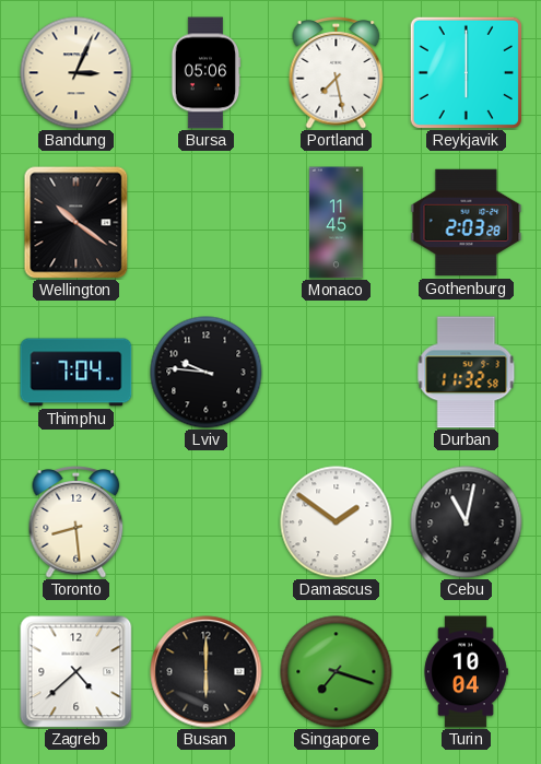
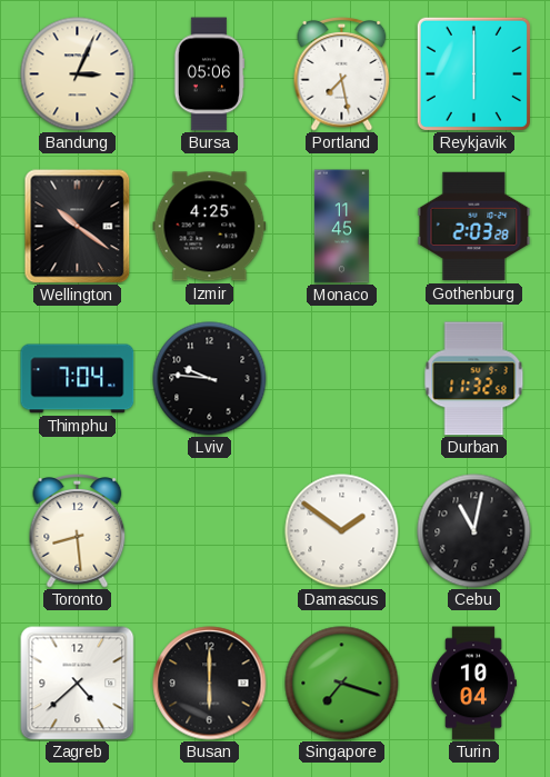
Izmir: none -> 4:25
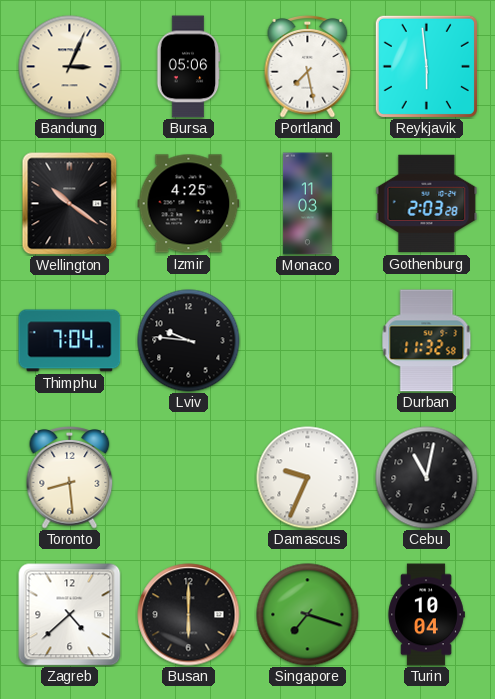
Reykjavik: 6:00 -> 5:59
Monaco: 11:45 -> 11:03
Damascus: 1:51 -> 9:34
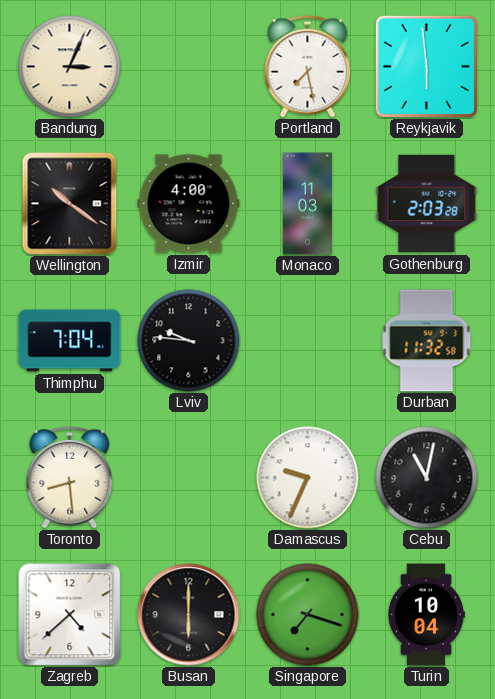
Bursa: 05:06 -> none
Izmir: 4:25 -> 4:00
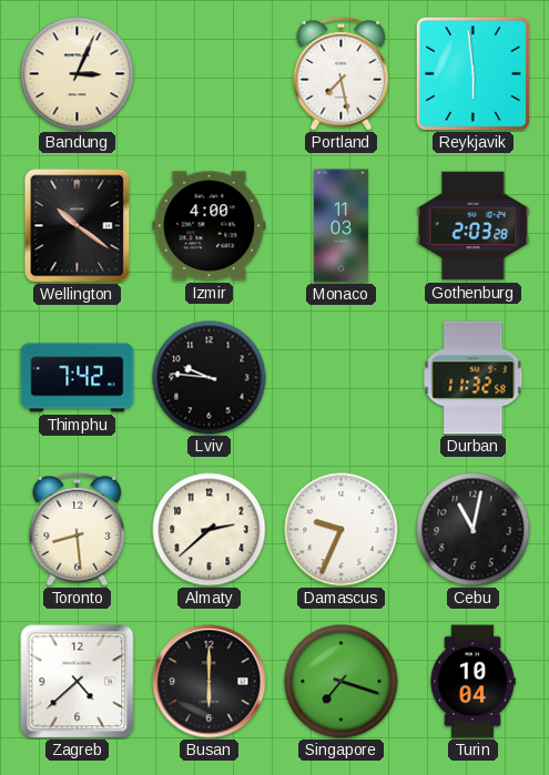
Thimphu: 7:04 -> 7:42
Almaty: none -> 2:38
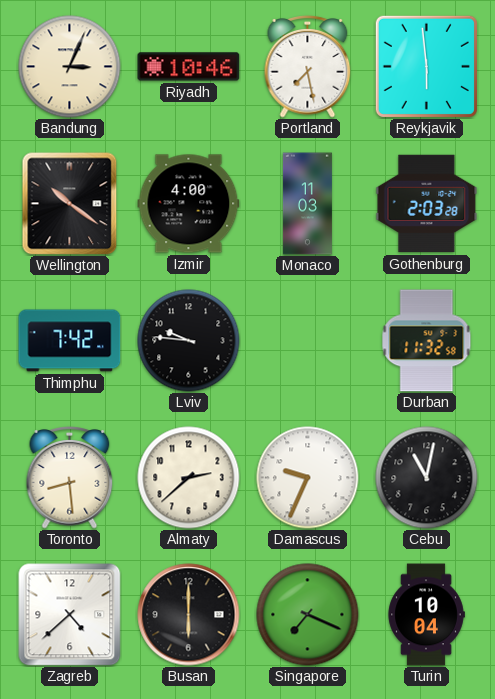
Riyadh: none -> 10:46
Singapore: 7:18 -> 7:19
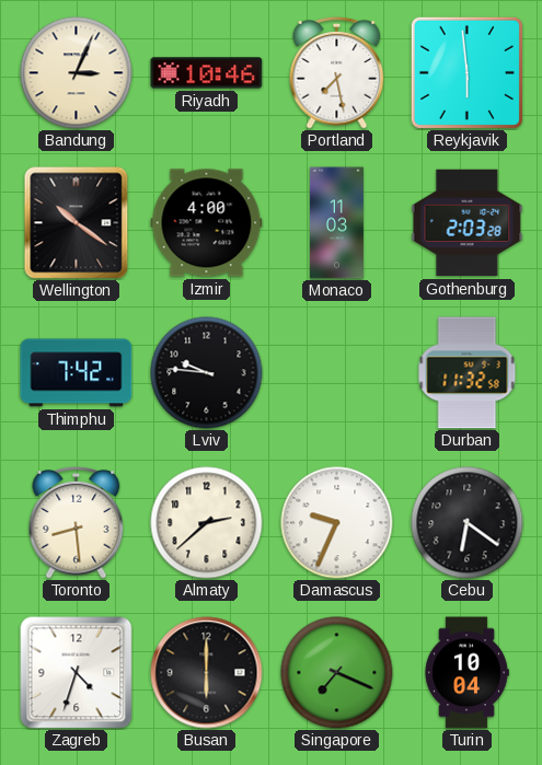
Cebu: 11:02 -> 6:21
Zagreb: 4:38 -> 4:33
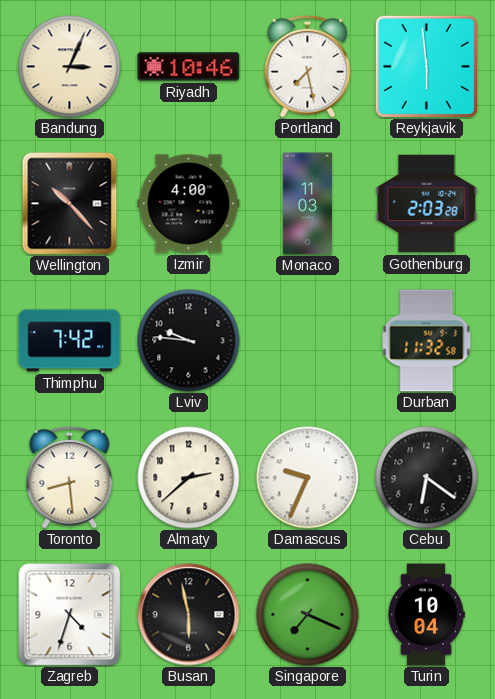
Wellington: 10:21 -> 10:23
Busan: 6:00 -> 5:58
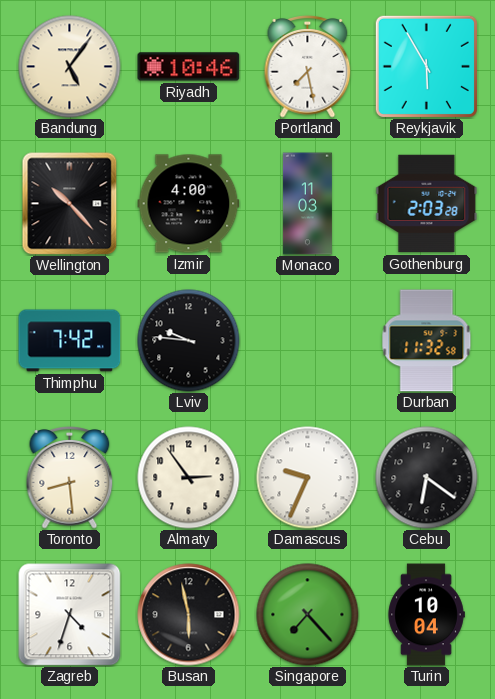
Bandung: 3:04 -> 5:06
Reykjavik: 5:59 -> 5:55
Almaty: 2:38 -> 2:54
Singapore: 7:19 -> 7:23
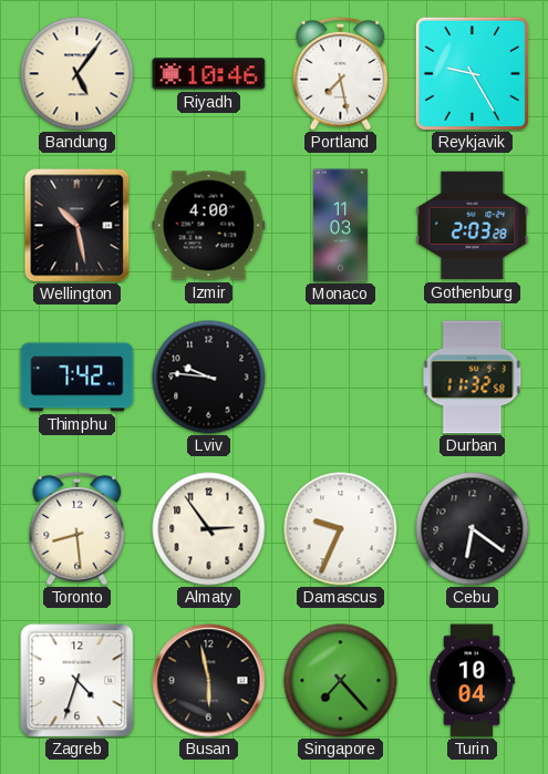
Reykjavik: 5:55 -> 9:25
Wellington: 10:23 -> 10:28
